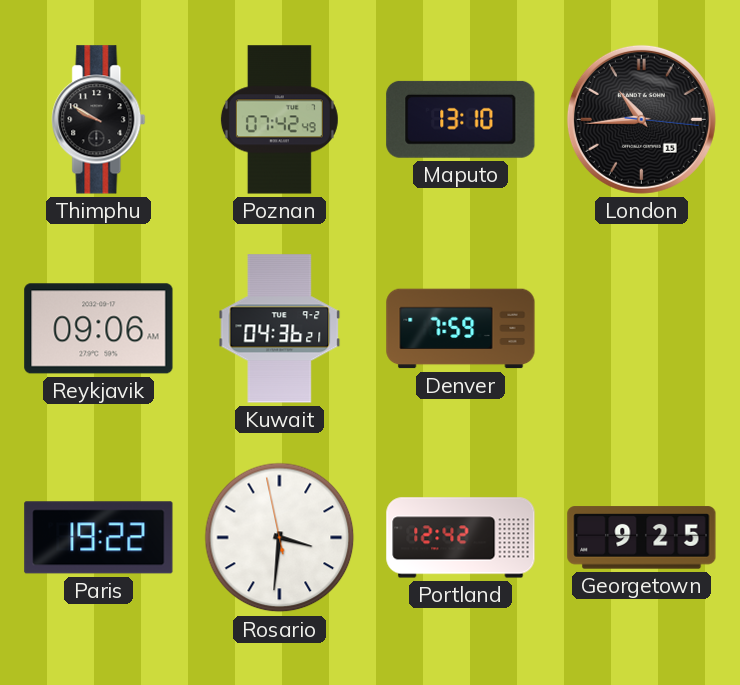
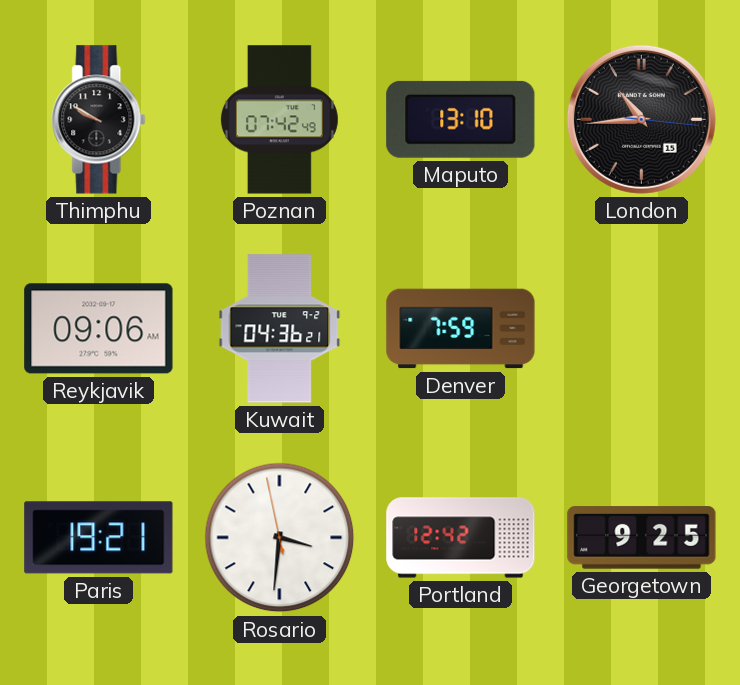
Paris: 19:22 -> 19:21
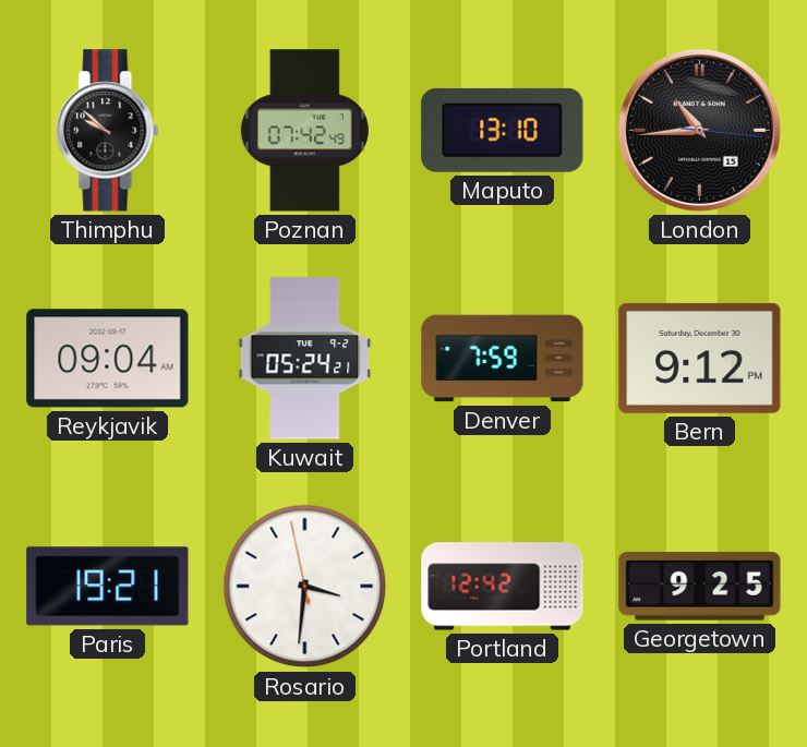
Thimphu: 9:50 -> 9:52
Reykjavik: 09:06 -> 09:04
Kuwait: 04:36 -> 05:24
Bern: none -> 9:12
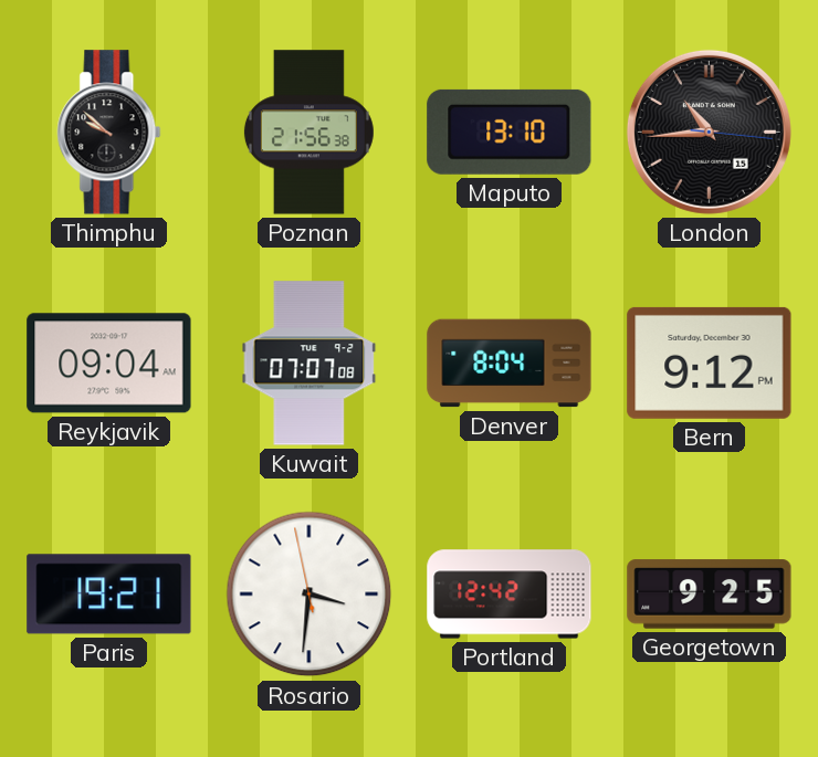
Poznan: 07:42 -> 21:56
Kuwait: 05:24 -> 07:07
Denver: 7:59 -> 8:04
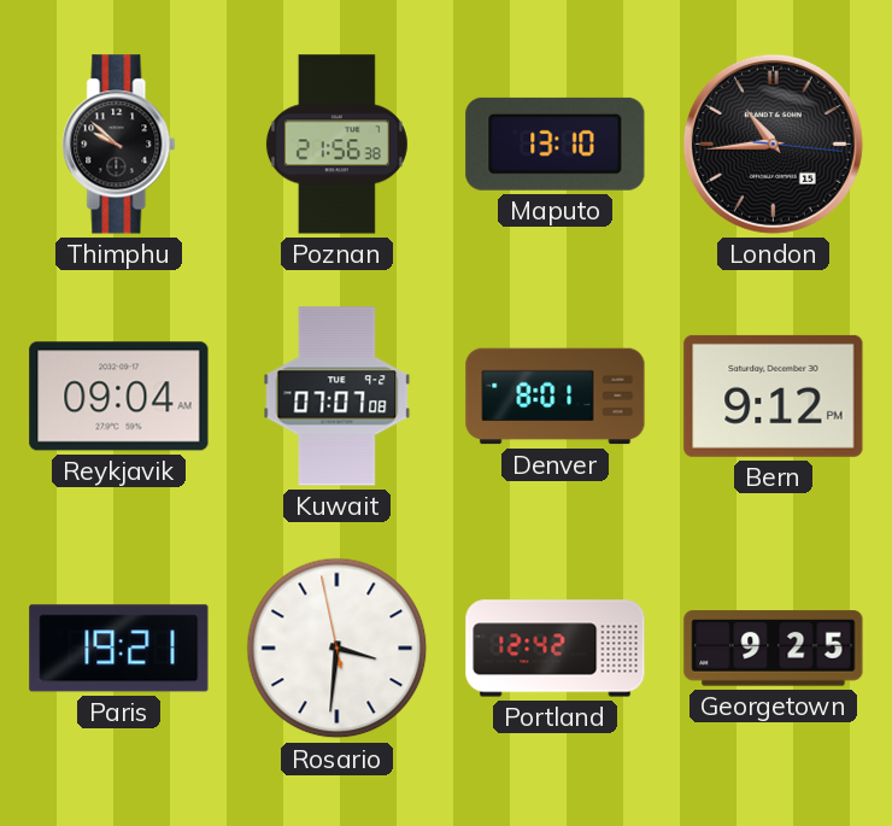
Denver: 8:04 -> 8:01
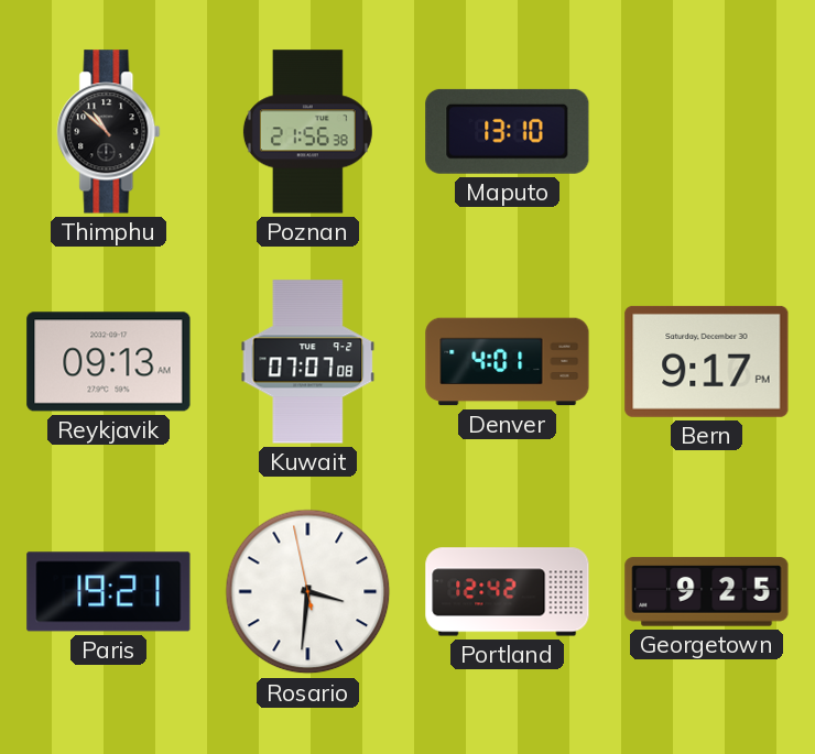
Thimphu: 9:52 -> 10:52
London: 10:44 -> none
Reykjavik: 09:04 -> 09:13
Denver: 8:01 -> 4:01
Bern: 9:12 -> 9:17
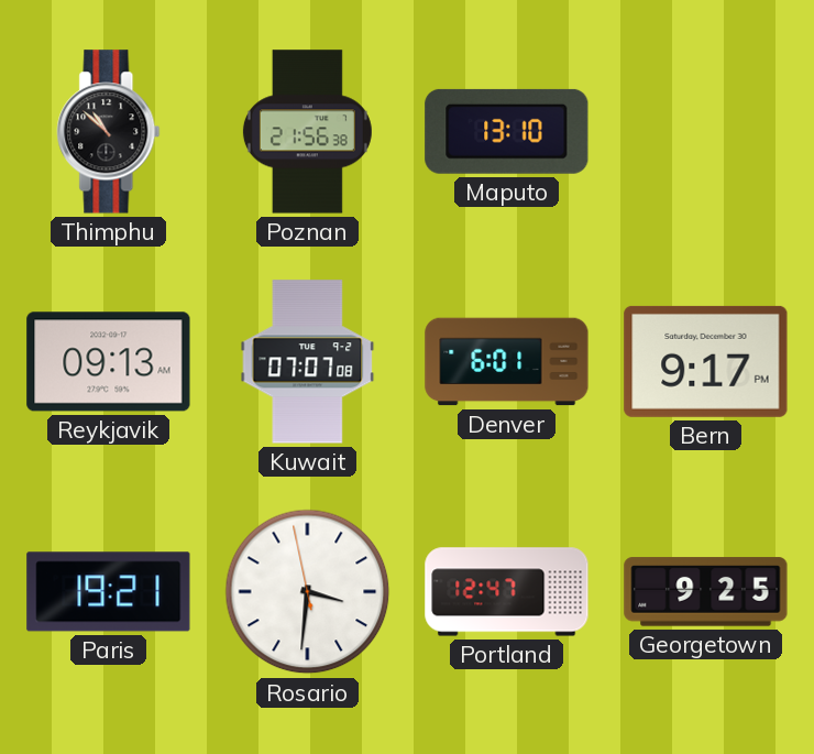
Denver: 4:01 -> 6:01
Portland: 12:42 -> 12:47
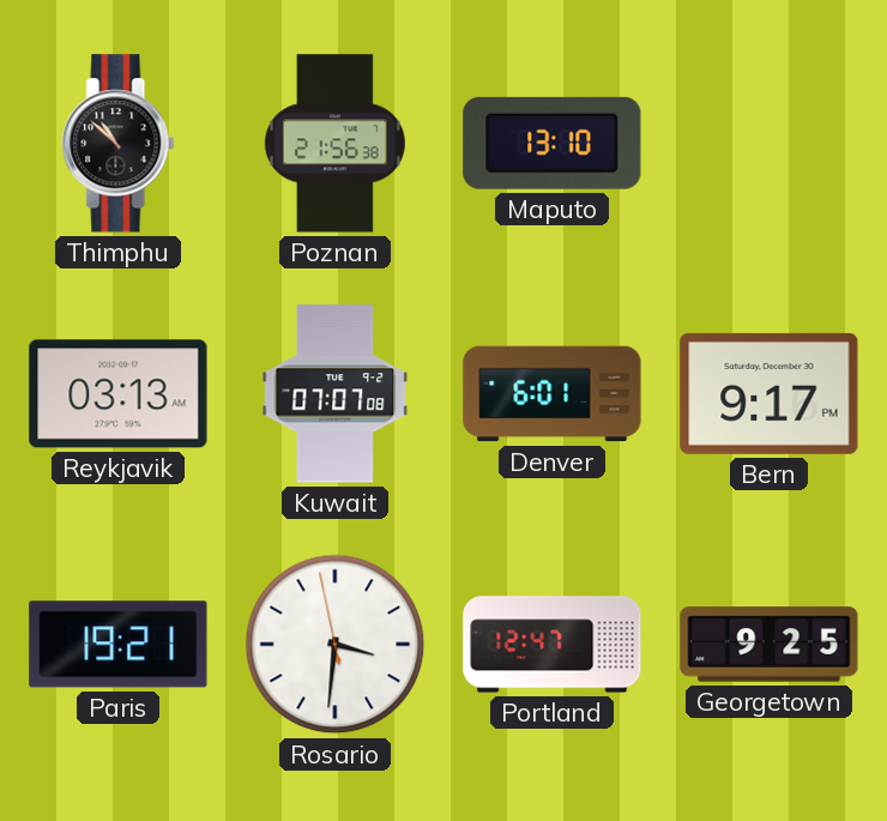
Reykjavik: 09:13 -> 03:13
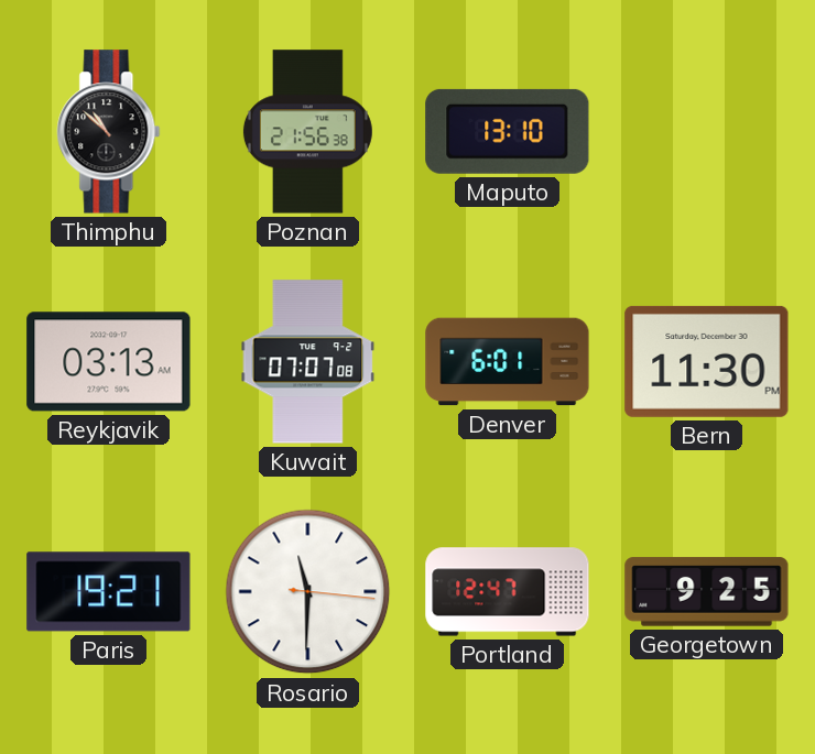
Bern: 9:17 -> 11:30
Rosario: 3:30 -> 11:30
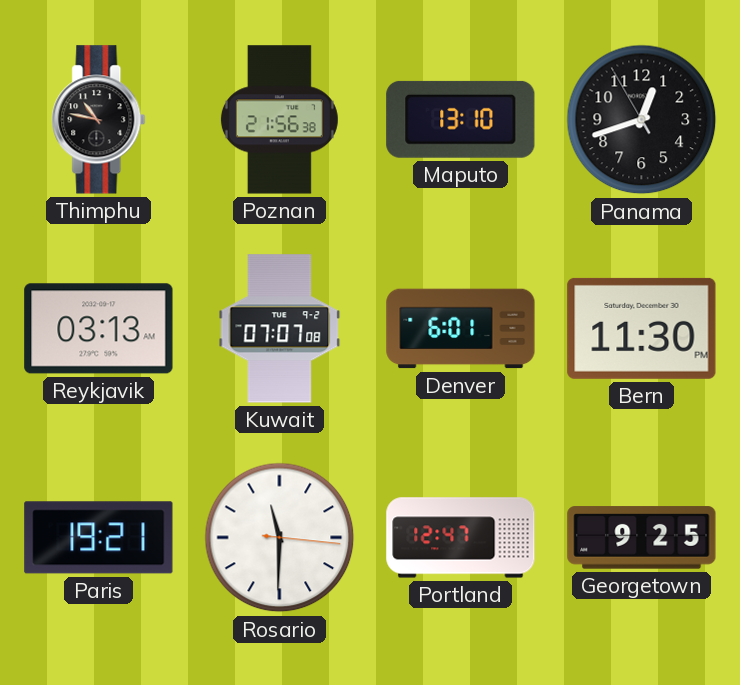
Thimphu: 10:52 -> 10:47
Panama: none -> 12:41
